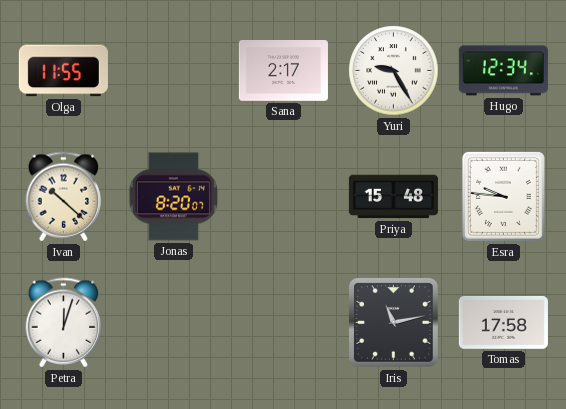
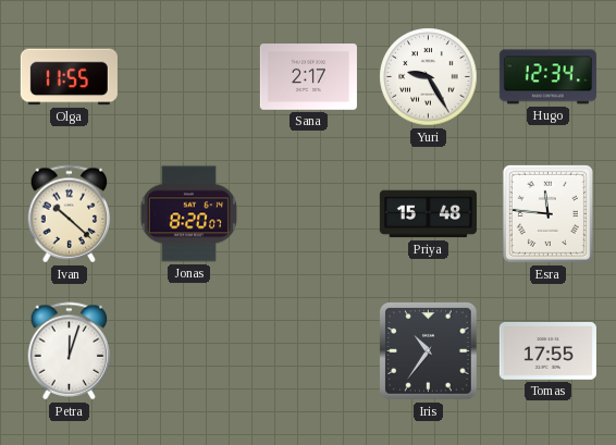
Esra: 9:46 -> 11:46
Iris: 11:13 -> 10:36
Tomas: 17:58 -> 17:55
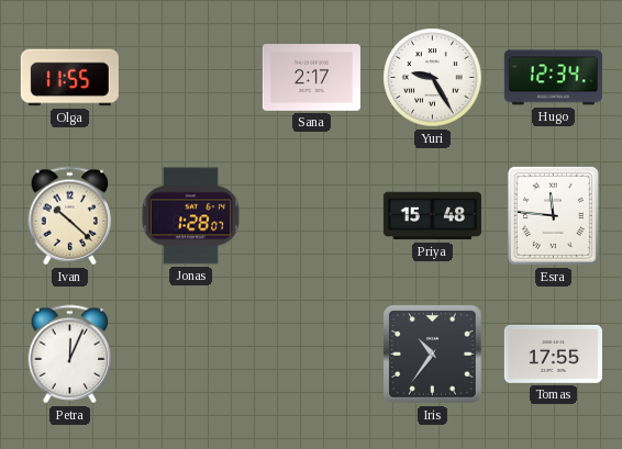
Jonas: 8:20 -> 1:28
Petra: 12:03 -> 12:04
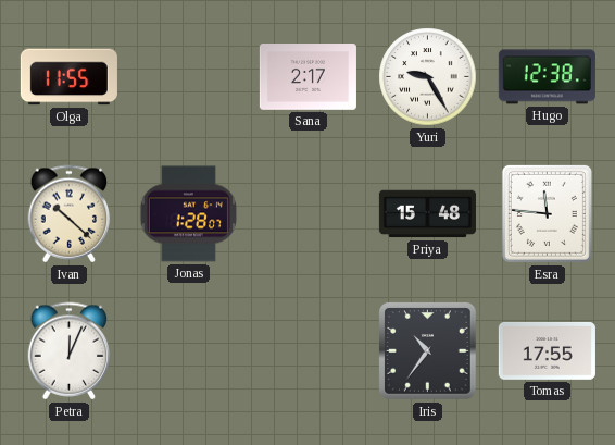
Hugo: 12:34 -> 12:38
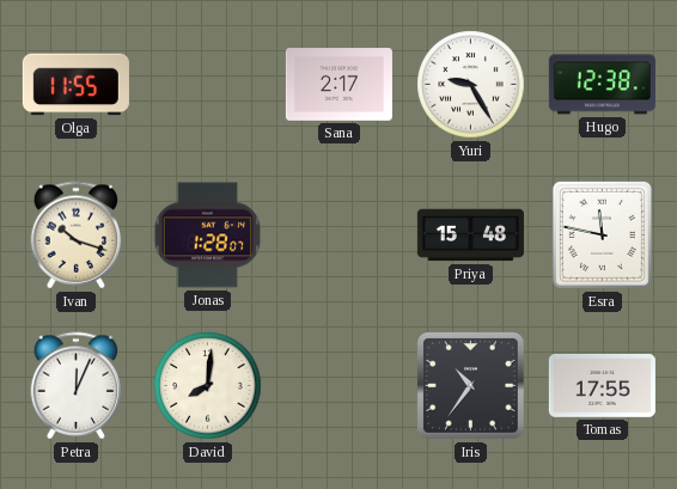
Ivan: 10:22 -> 10:18
Esra: 11:46 -> 11:47
David: none -> 8:01
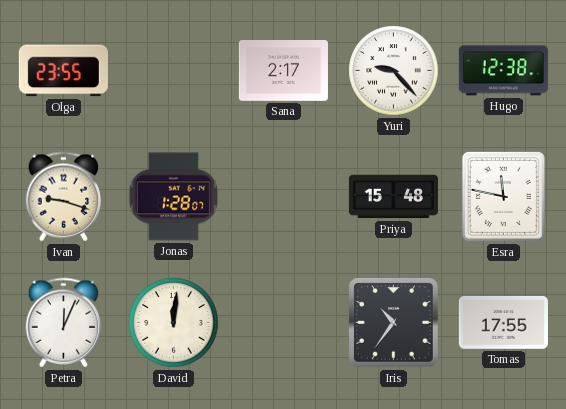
Olga: 11:55 -> 23:55
Yuri: 9:25 -> 9:23
Ivan: 10:18 -> 9:18
David: 8:01 -> 12:01
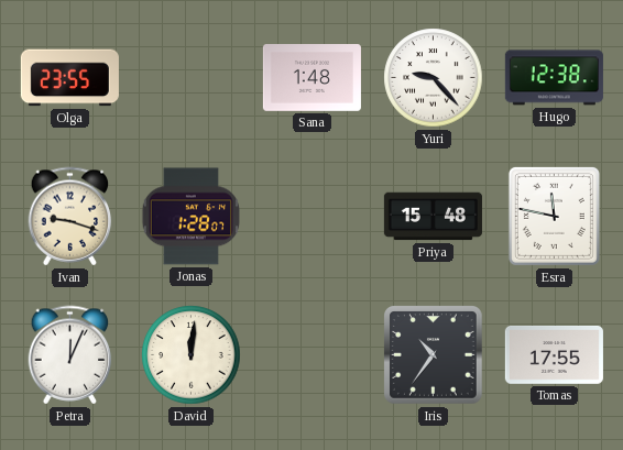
Sana: 2:17 -> 1:48
